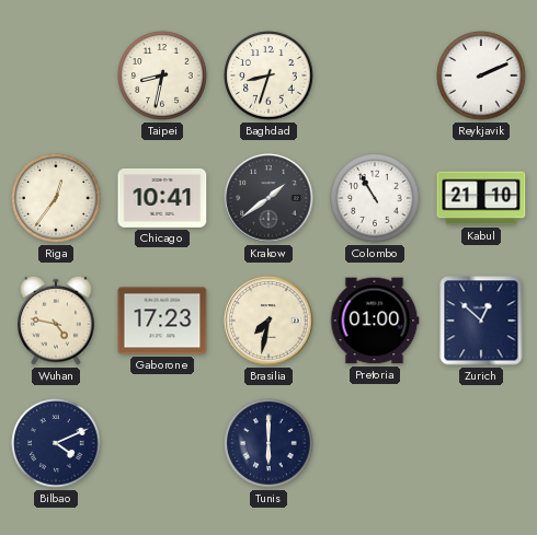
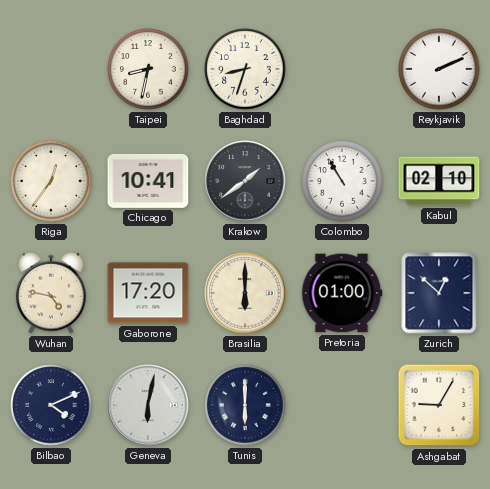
Kabul: 21:10 -> 02:10
Gaborone: 17:23 -> 17:20
Brasilia: 7:32 -> 6:00
Geneva: none -> 6:02
Ashgabat: none -> 9:05
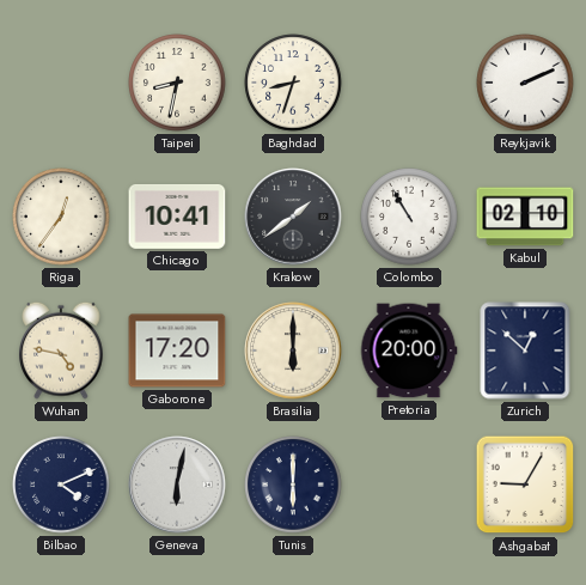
Pretoria: 01:00 -> 20:00
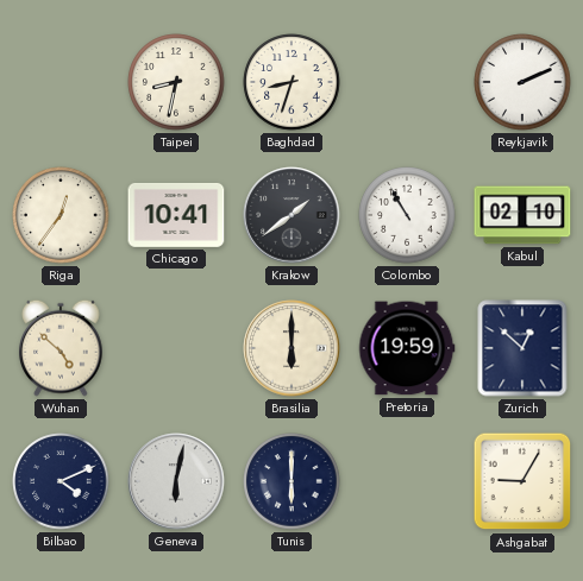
Wuhan: 4:47 -> 4:52
Gaborone: 17:20 -> none
Pretoria: 20:00 -> 19:59
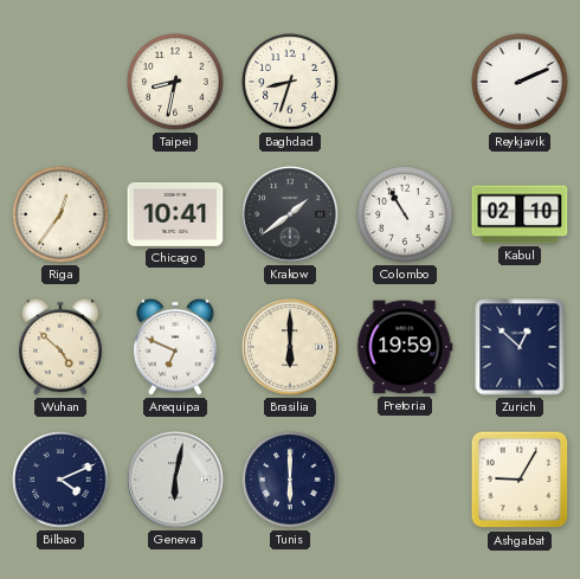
Arequipa: none -> 6:49
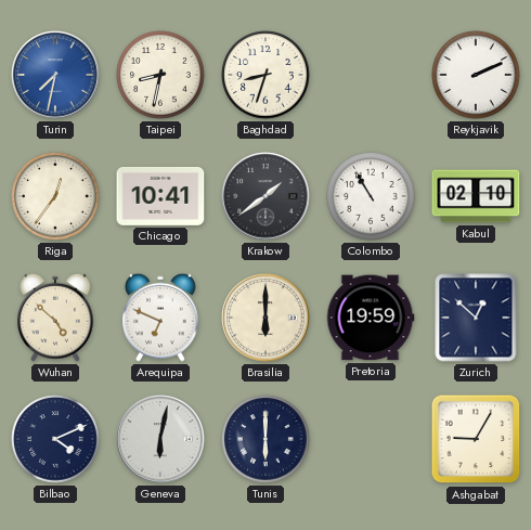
Turin: none -> 7:32
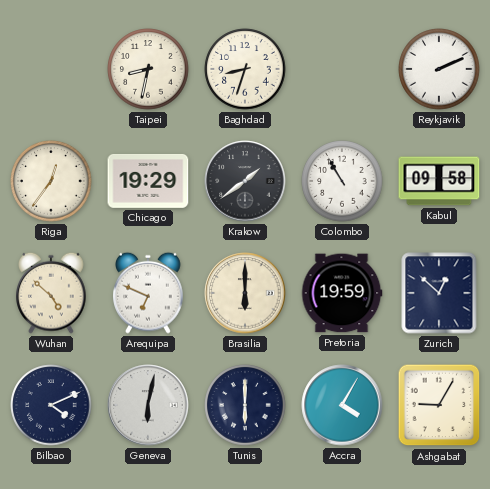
Turin: 7:32 -> none
Chicago: 10:41 -> 19:29
Kabul: 02:10 -> 09:58
Accra: none -> 4:05
